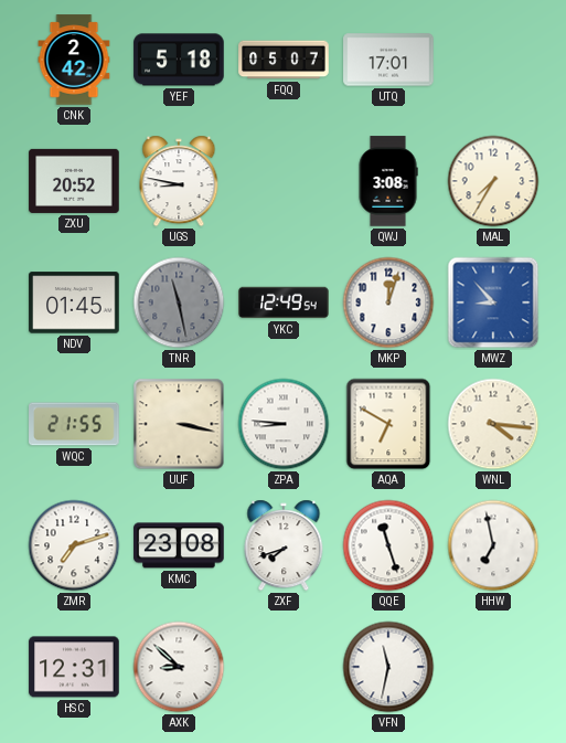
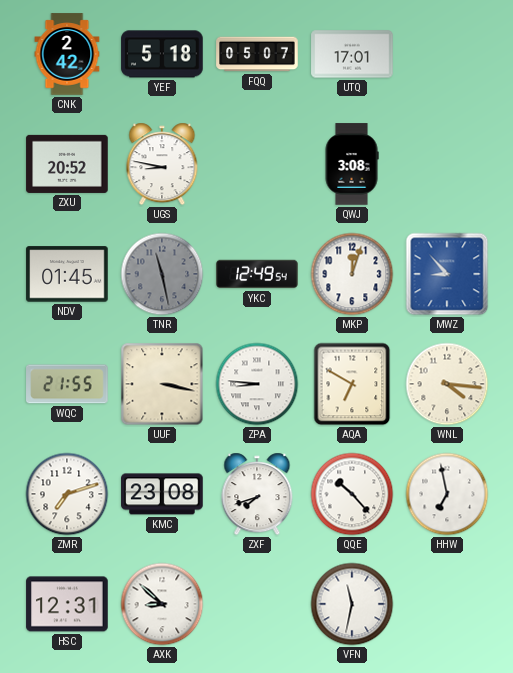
MAL: 7:35 -> none
QQE: 11:27 -> 10:23
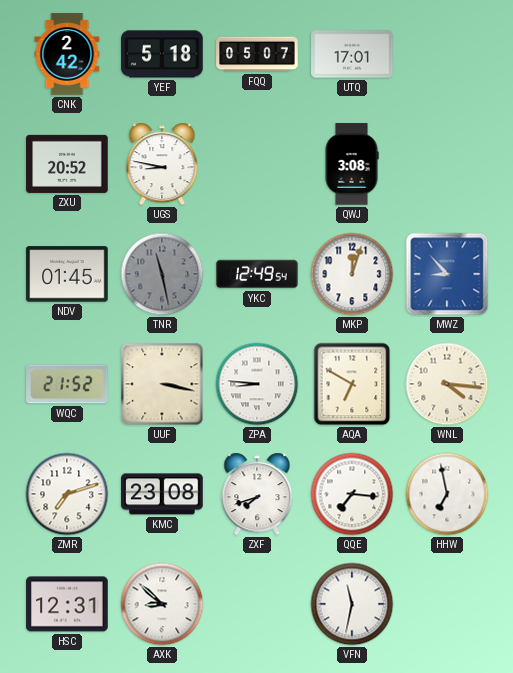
WQC: 21:55 -> 21:52
QQE: 10:23 -> 7:16
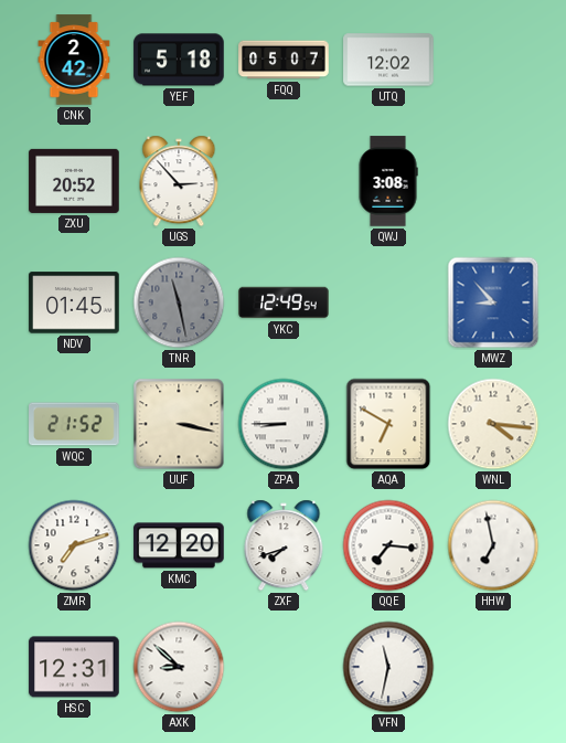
UTQ: 17:01 -> 12:02
UGS: 8:47 -> 2:53
MKP: 12:03 -> none
ZPA: 8:46 -> 8:45
KMC: 23:08 -> 12:20
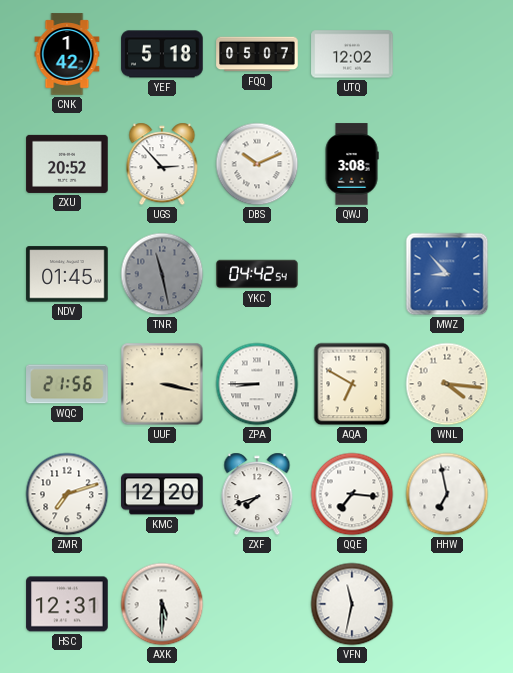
CNK: 2:42 -> 1:42
DBS: none -> 10:11
YKC: 12:49 -> 04:42
WQC: 21:52 -> 21:56
AXK: 8:52 -> 5:30
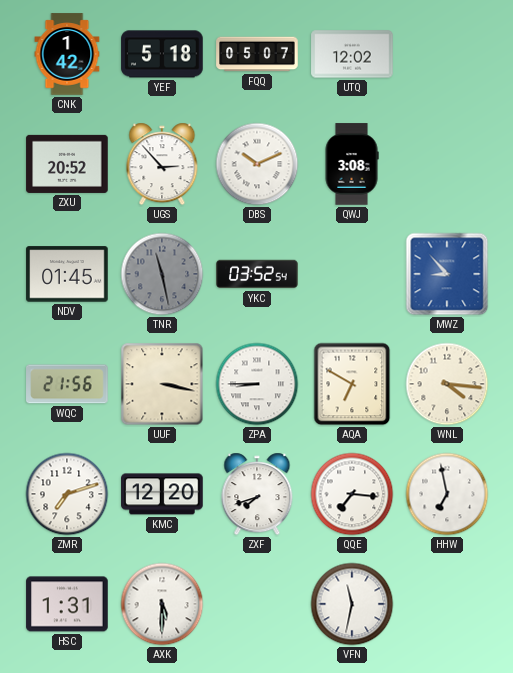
YKC: 04:42 -> 03:52
HSC: 12:31 -> 1:31
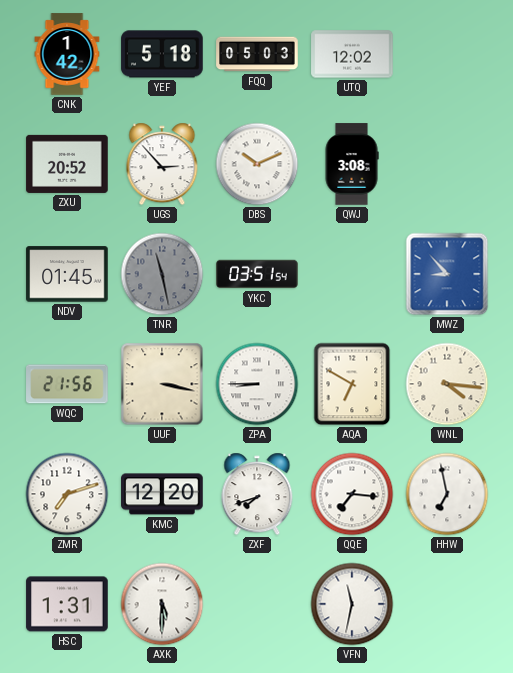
FQQ: 05:07 -> 05:03
YKC: 03:52 -> 03:51
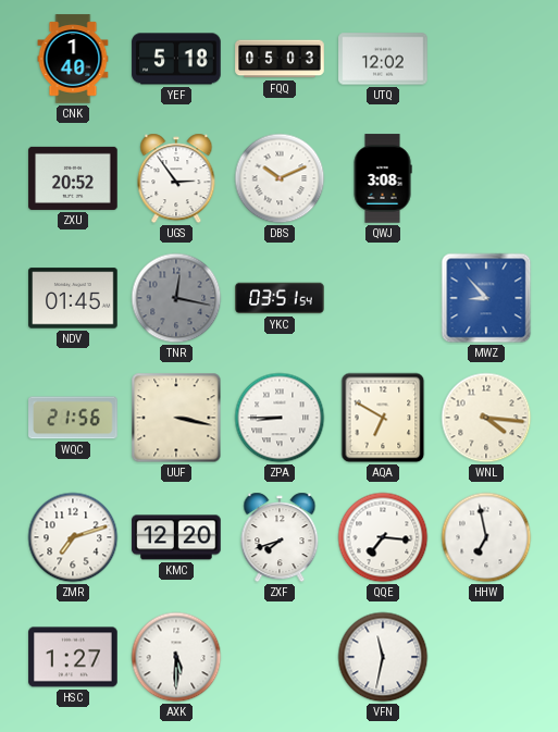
CNK: 1:42 -> 1:40
UGS: 2:53 -> 2:54
TNR: 11:28 -> 12:17
HSC: 1:31 -> 1:27
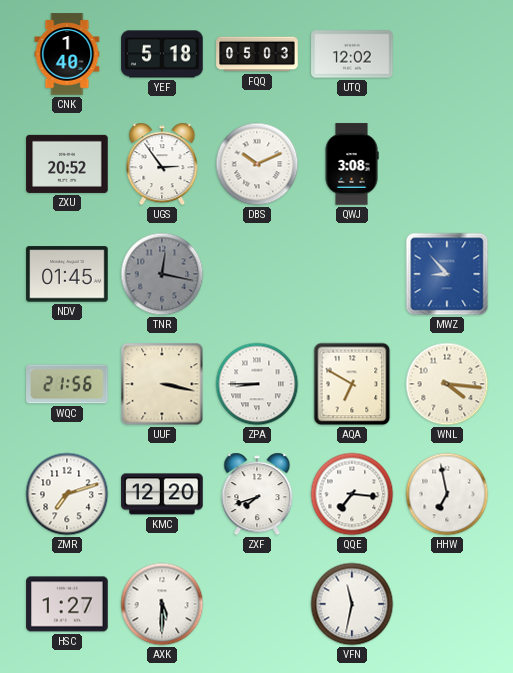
YKC: 03:51 -> none
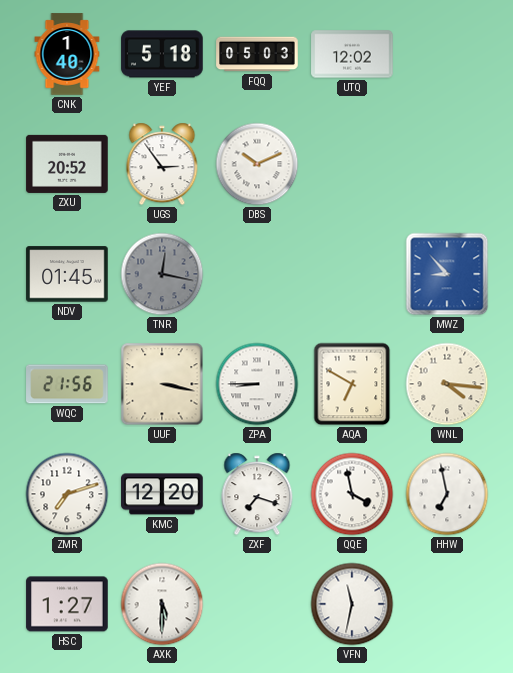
QWJ: 3:08 -> none
ZXF: 7:42 -> 7:18
QQE: 7:16 -> 3:58
